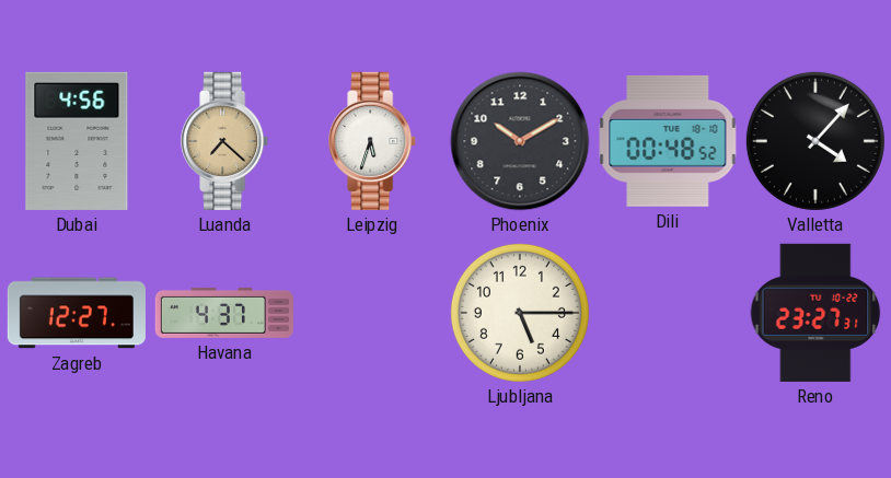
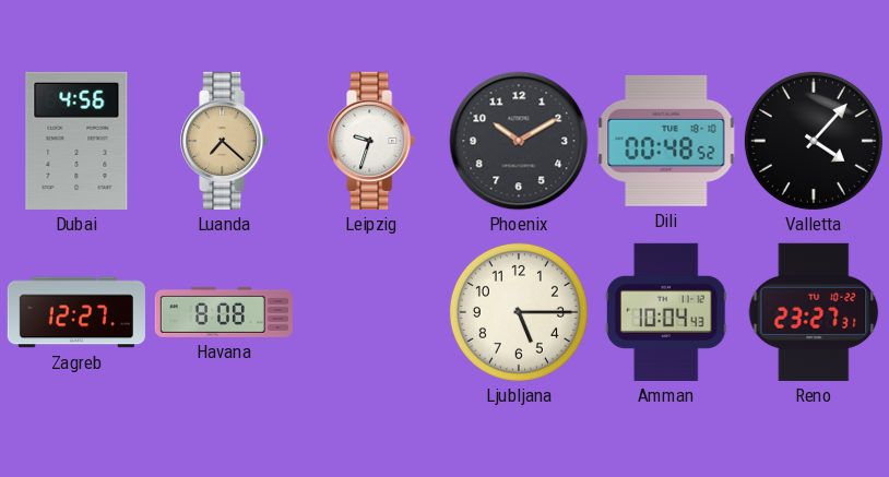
Leipzig: 5:33 -> 9:33
Havana: 4:37 -> 8:08
Amman: none -> 10:04
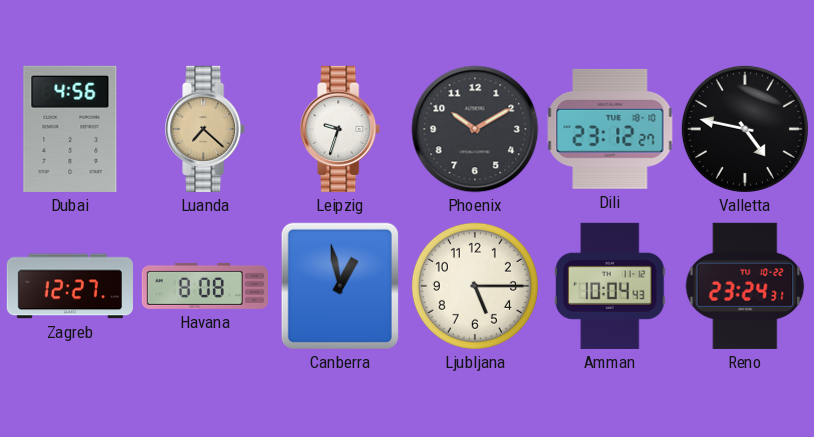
Dili: 00:48 -> 23:12
Valletta: 4:07 -> 4:47
Canberra: none -> 12:58
Reno: 23:27 -> 23:24
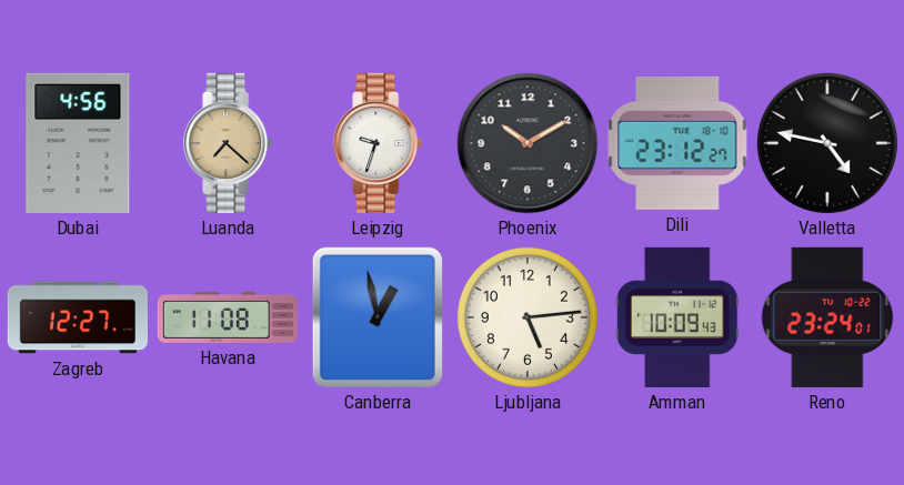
Havana: 8:08 -> 11:08
Ljubljana: 5:15 -> 5:14
Amman: 10:04 -> 10:09
Reno: 23:24:31 -> 23:24:01
